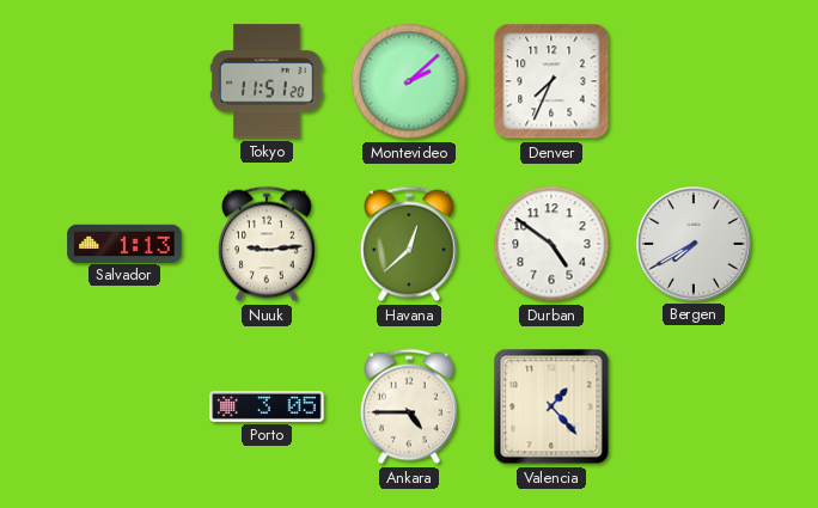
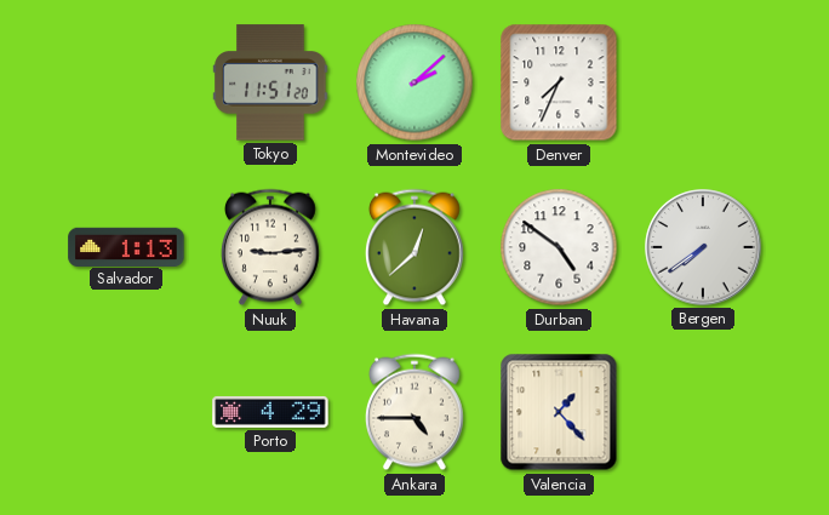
Bergen: 7:40 -> 7:39
Porto: 3:05 -> 4:29
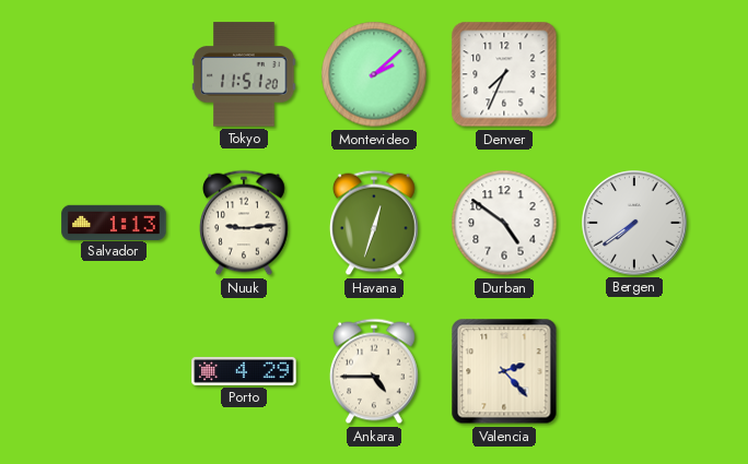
Havana: 12:38 -> 12:33
Valencia: 1:23 -> 2:23
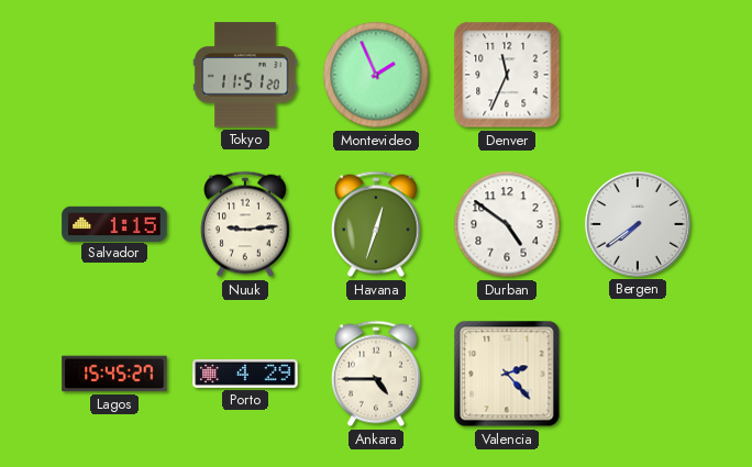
Montevideo: 2:08 -> 1:56
Denver: 7:34 -> 11:34
Salvador: 1:13 -> 1:15
Lagos: none -> 15:45
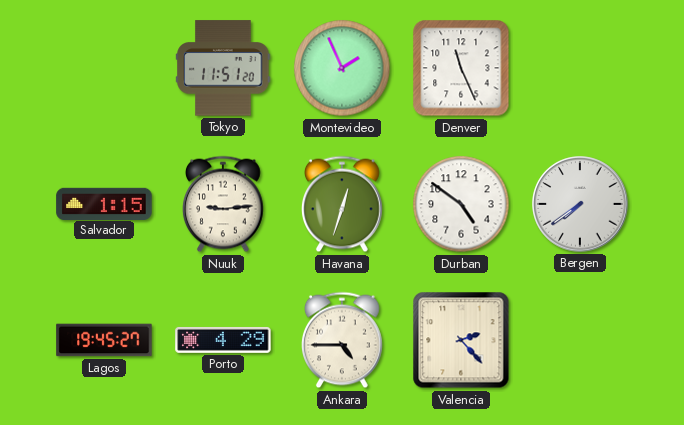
Denver: 11:34 -> 11:26
Lagos: 15:45 -> 19:45
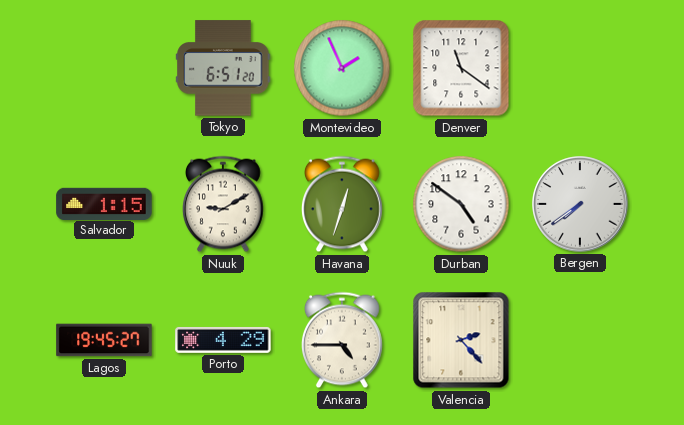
Tokyo: 11:51 -> 6:51
Denver: 11:26 -> 11:21
Nuuk: 9:14 -> 9:10
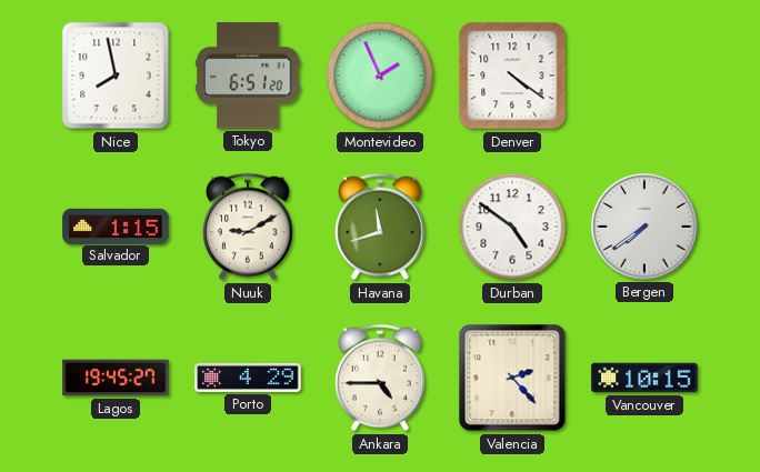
Nice: none -> 7:58
Denver: 11:21 -> 4:21
Havana: 12:33 -> 11:42
Vancouver: none -> 10:15
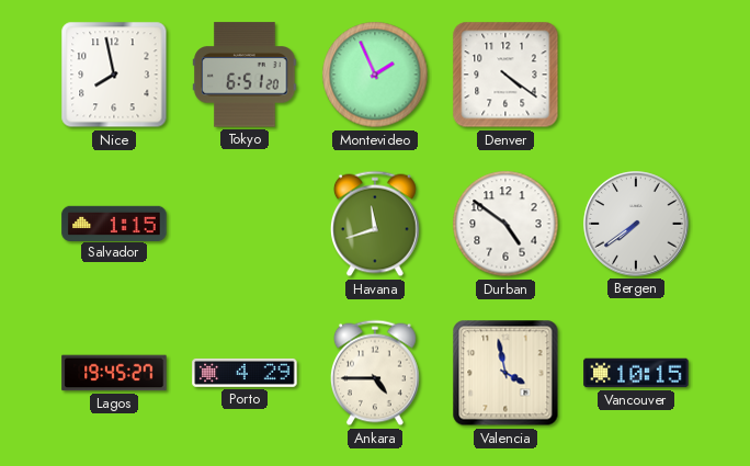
Nuuk: 9:10 -> none
Valencia: 2:23 -> 3:58
